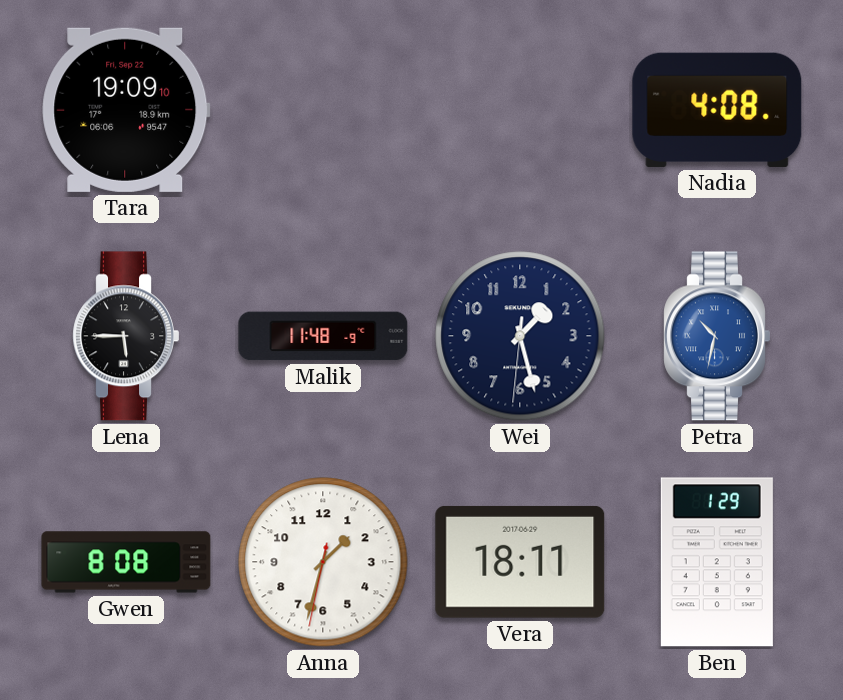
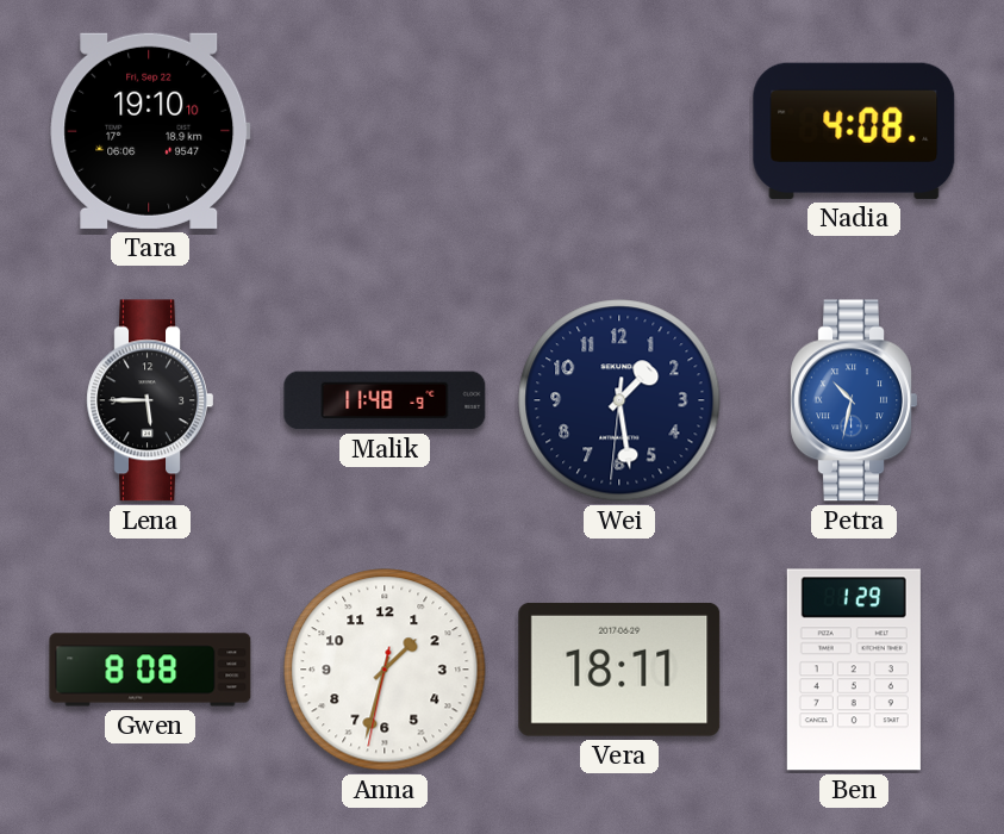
Tara: 19:09 -> 19:10
Wei: 1:27 -> 1:28
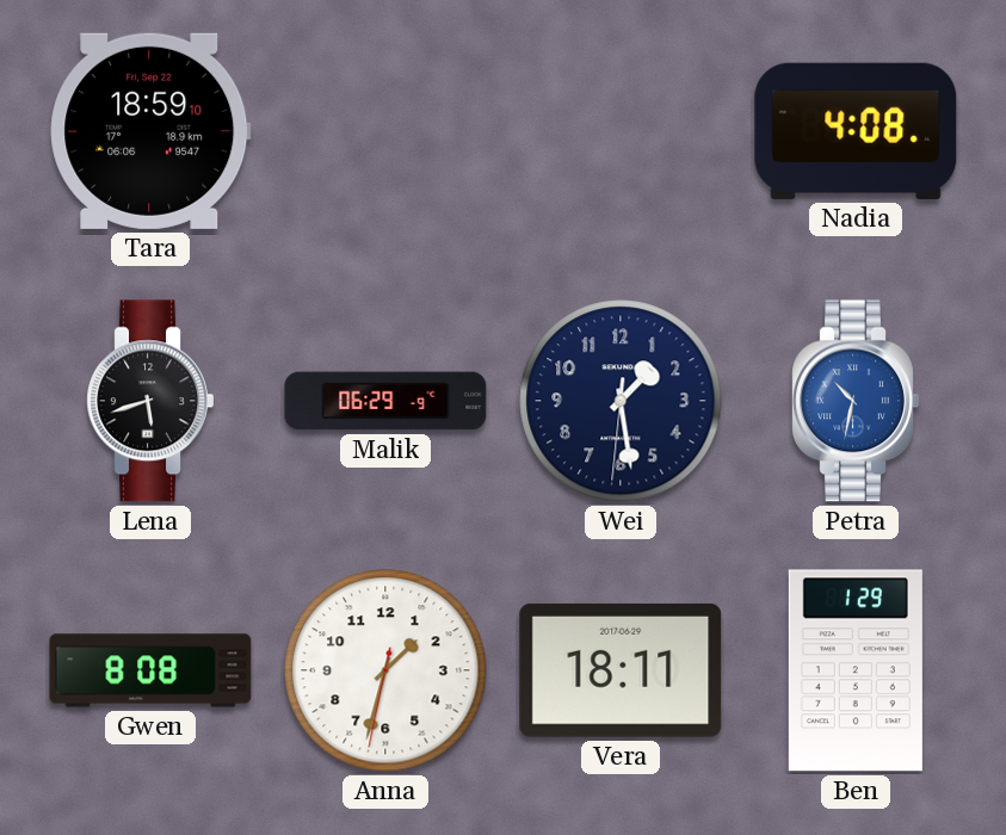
Tara: 19:10 -> 18:59
Lena: 5:45 -> 5:42
Malik: 11:48 -> 06:29
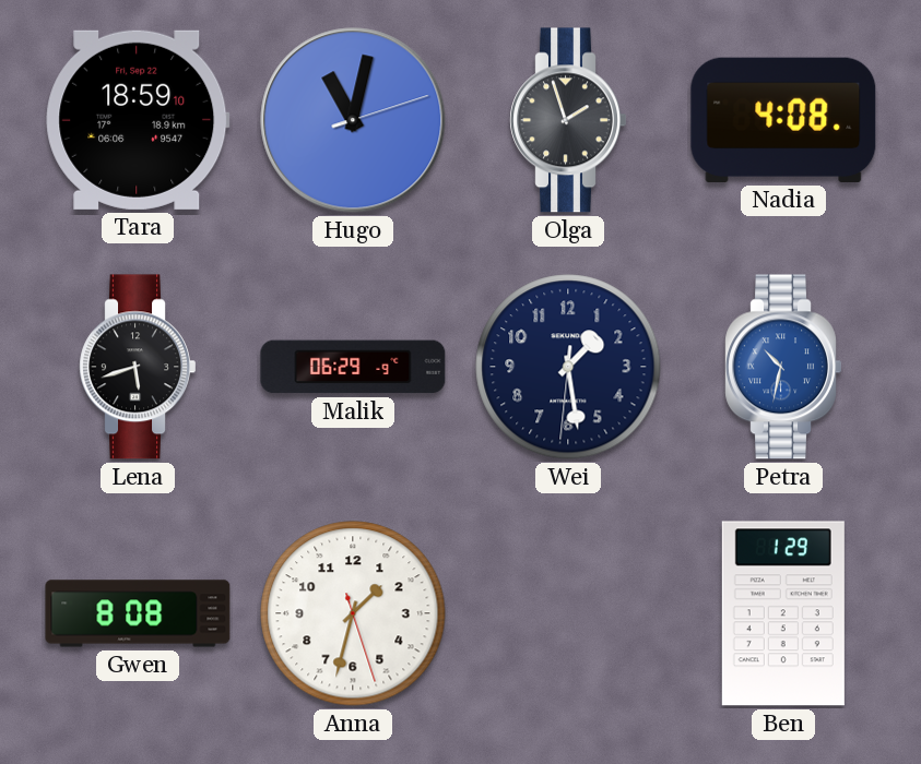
Hugo: none -> 11:02
Olga: none -> 1:57
Anna: 1:32:32 -> 1:32:27
Vera: 18:11 -> none
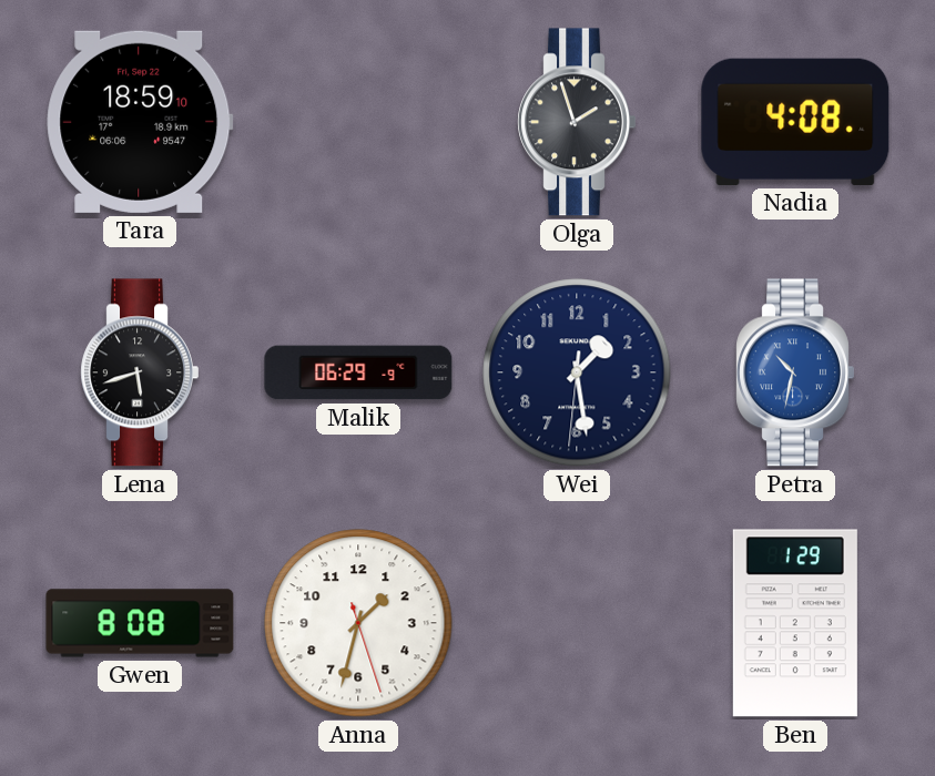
Hugo: 11:02 -> none
